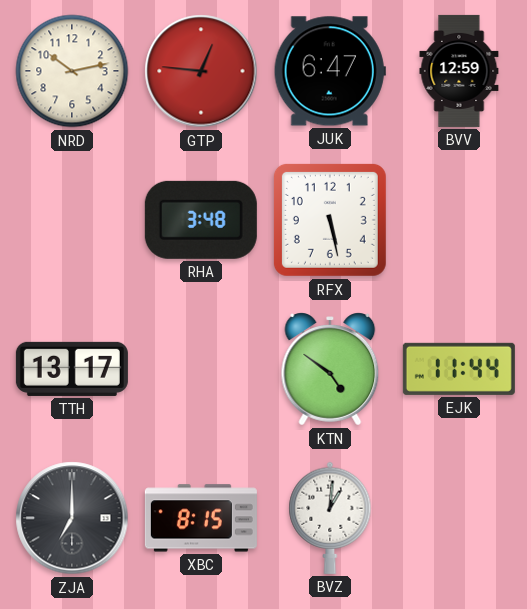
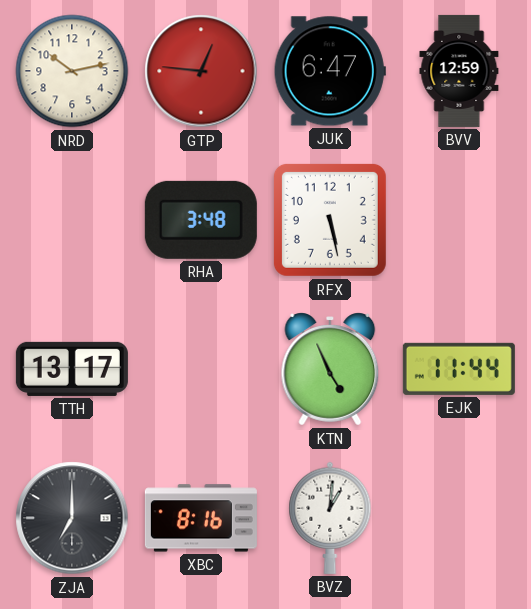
KTN: 4:51 -> 4:56
XBC: 8:15 -> 8:16
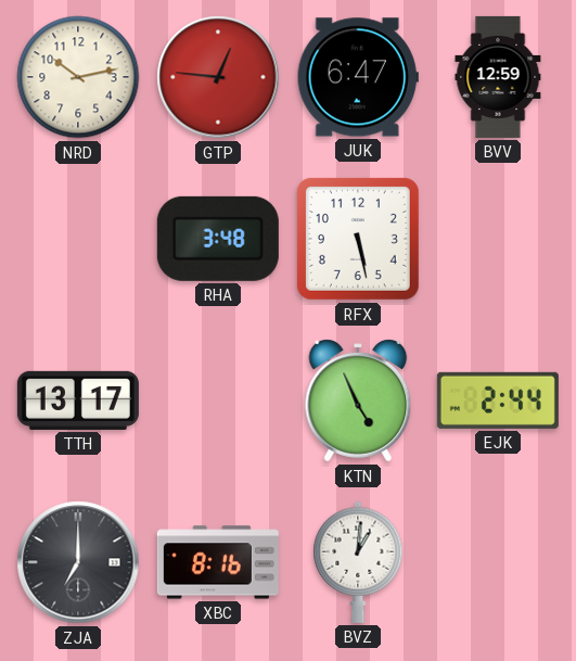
EJK: 11:44 -> 2:44
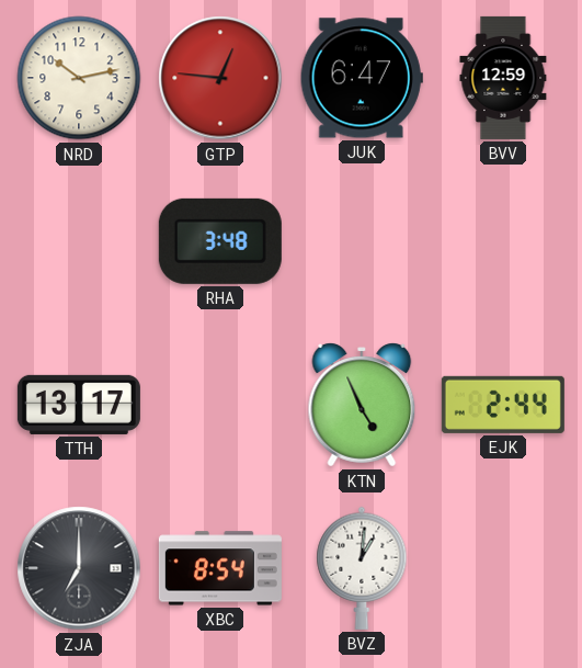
RFX: 5:28 -> none
XBC: 8:16 -> 8:54
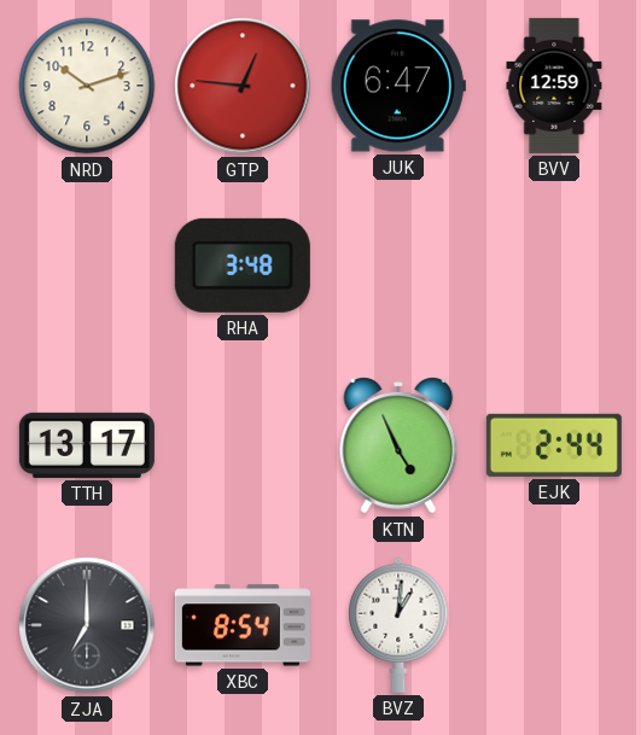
NRD: 10:13 -> 10:12
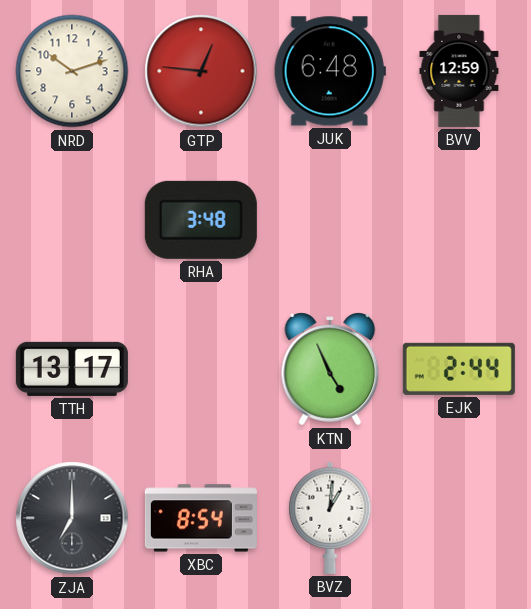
JUK: 6:47 -> 6:48
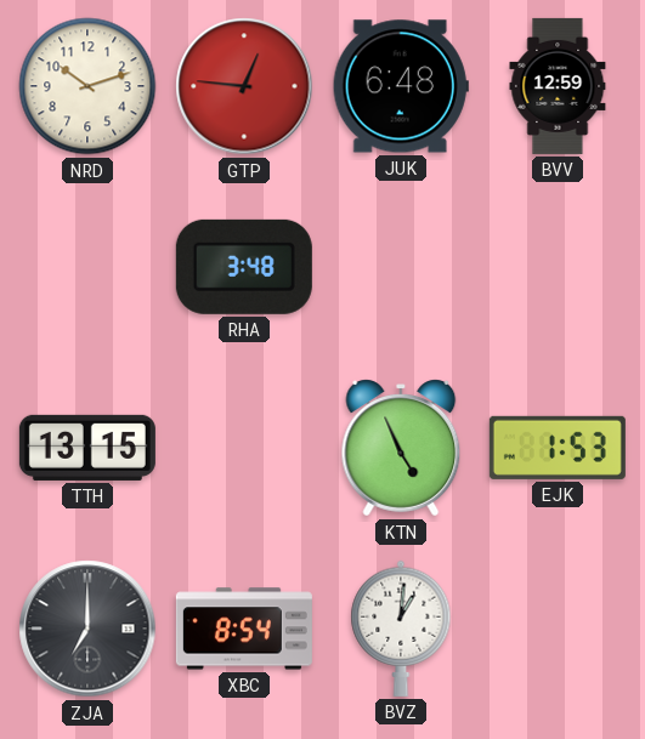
TTH: 13:17 -> 13:15
EJK: 2:44 -> 1:53
